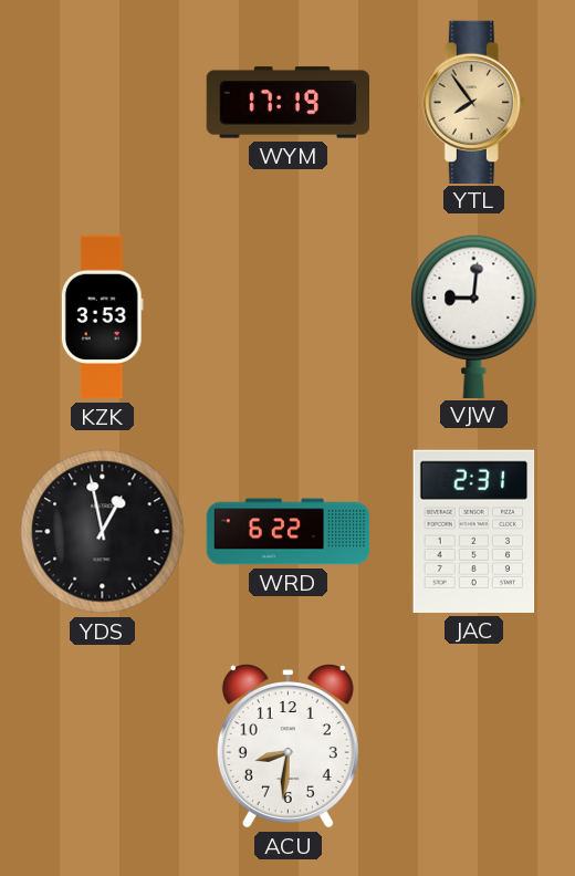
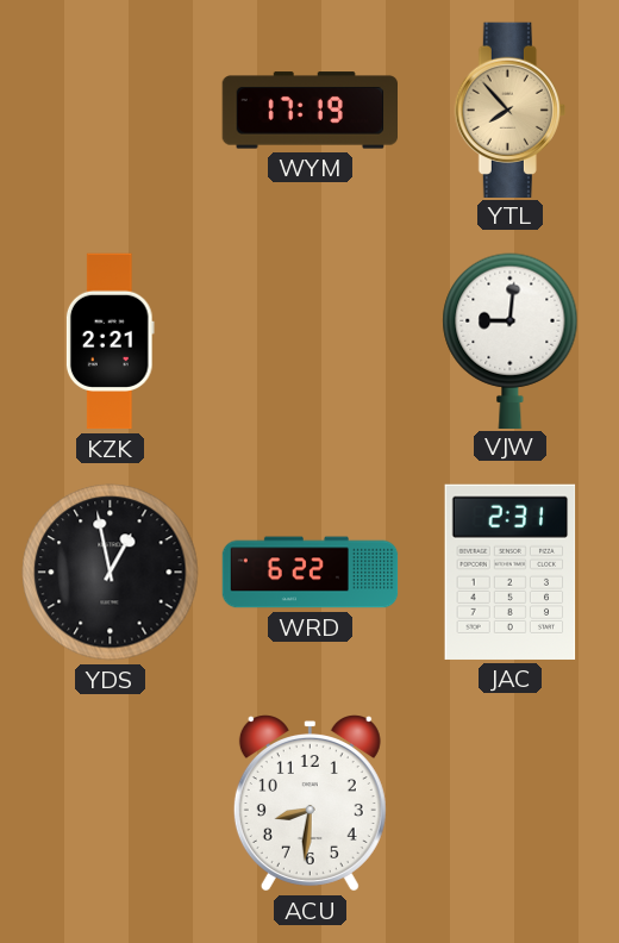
YTL: 7:54 -> 7:53
KZK: 3:53 -> 2:21
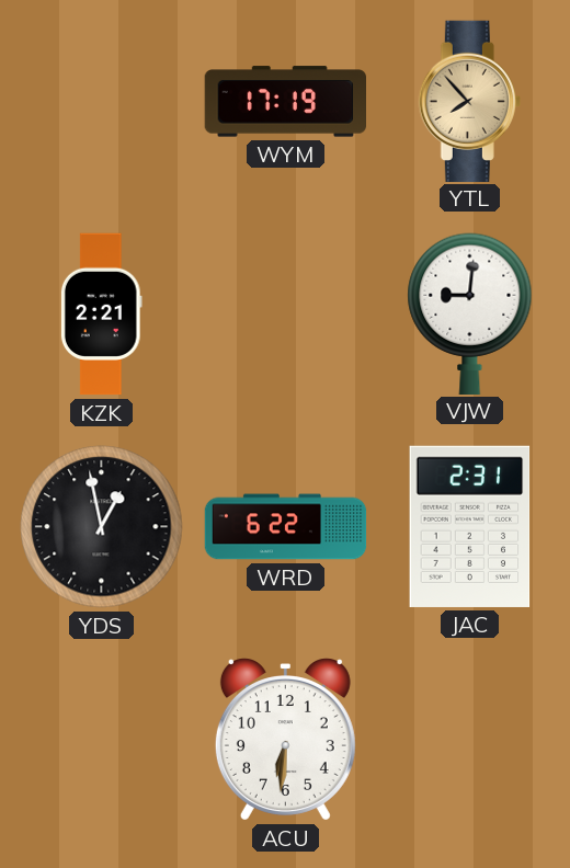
ACU: 8:31 -> 6:31
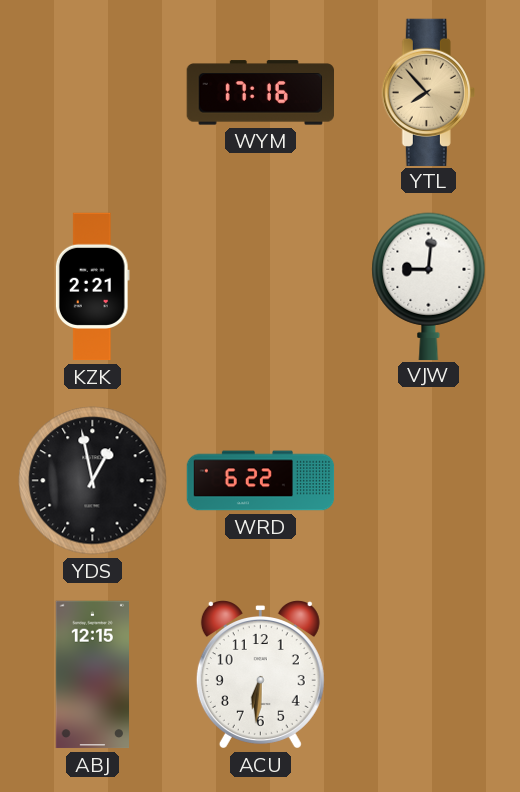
WYM: 17:19 -> 17:16
JAC: 2:31 -> none
ABJ: none -> 12:15
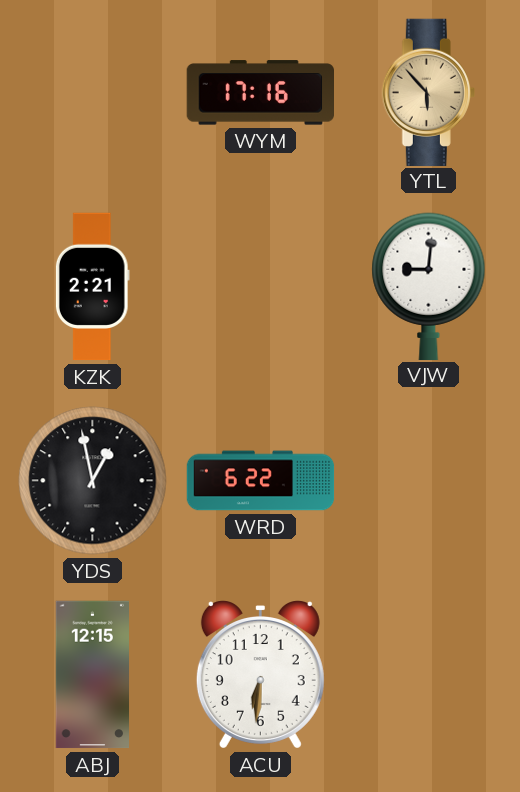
YTL: 7:53 -> 5:53
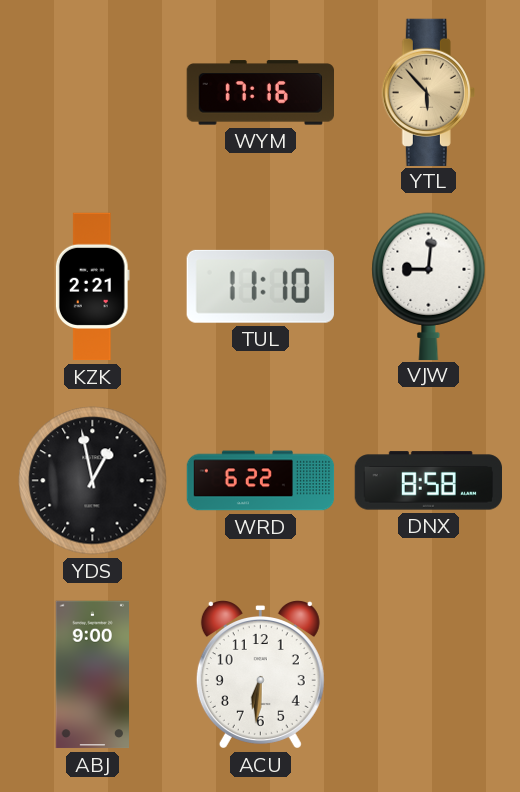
TUL: none -> 11:10
DNX: none -> 8:58
ABJ: 12:15 -> 9:00
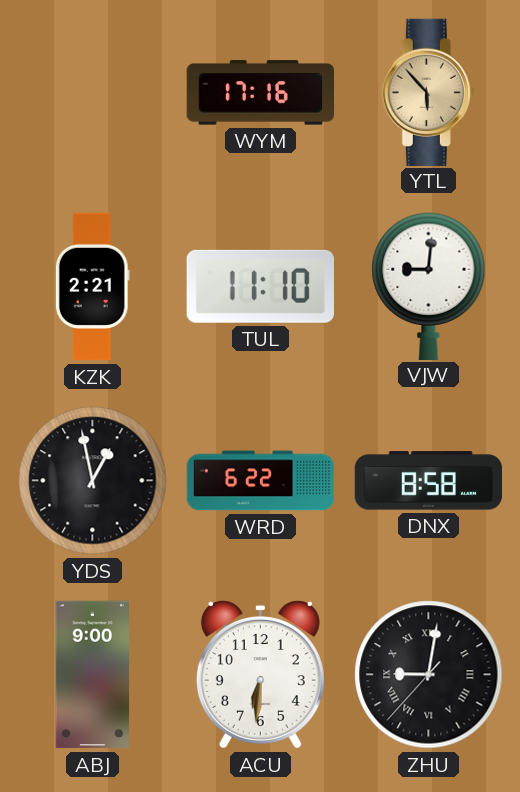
ZHU: none -> 9:01
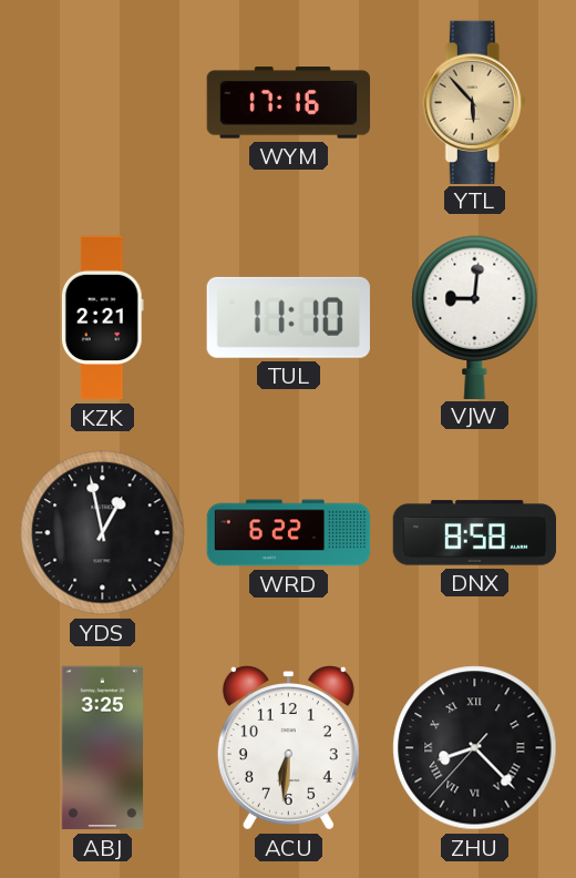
ABJ: 9:00 -> 3:25
ZHU: 9:01 -> 8:22
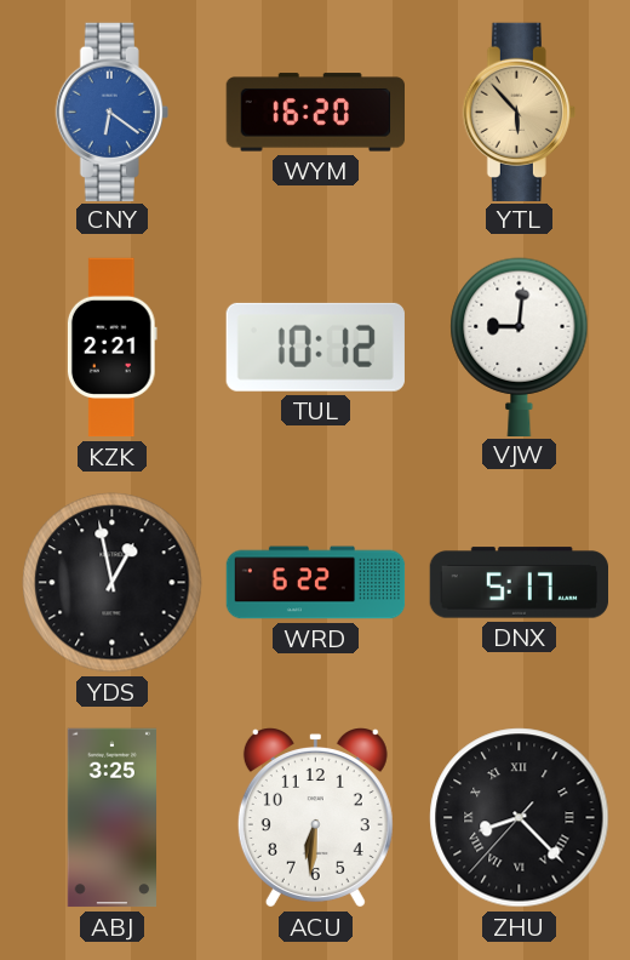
CNY: none -> 6:21
WYM: 17:16 -> 16:20
TUL: 11:10 -> 10:12
DNX: 8:58 -> 5:17
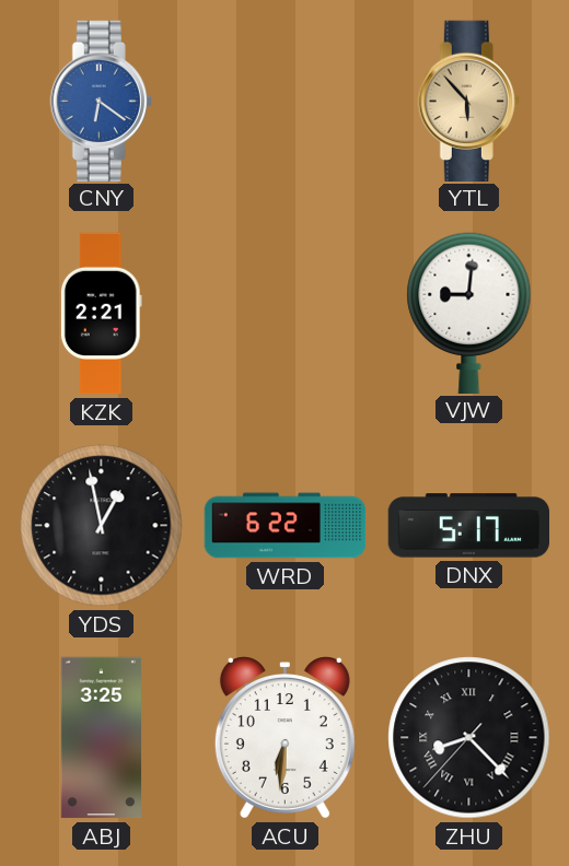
WYM: 16:20 -> none
TUL: 10:12 -> none
